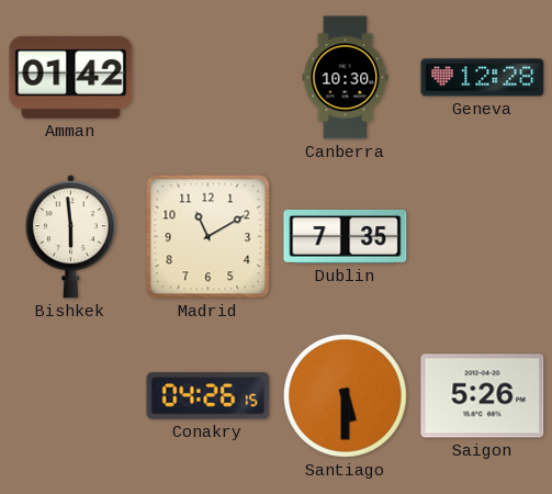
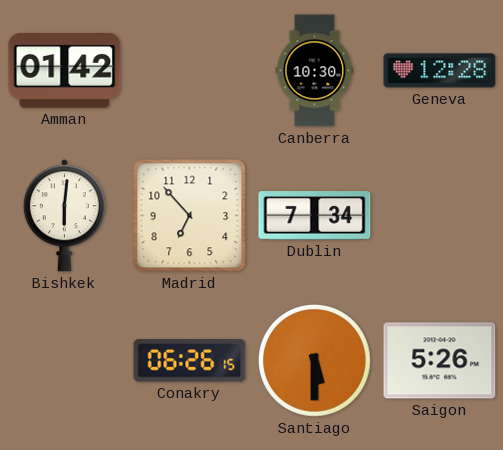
Bishkek: 5:59 -> 6:01
Madrid: 11:10 -> 6:53
Dublin: 7:35 -> 7:34
Conakry: 04:26 -> 06:26
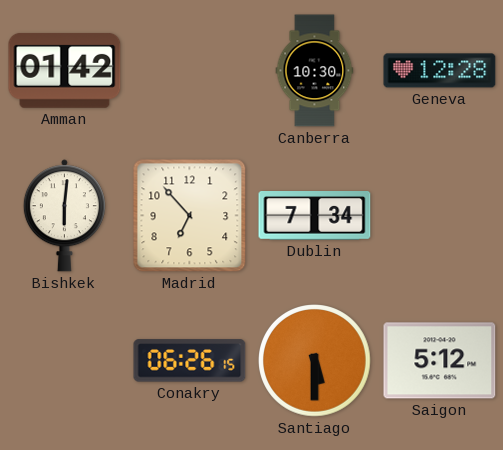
Saigon: 5:26 -> 5:12
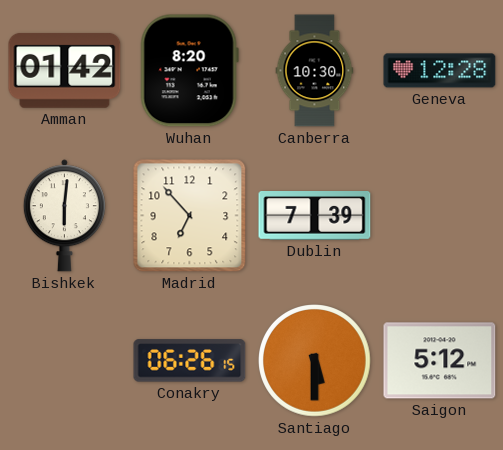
Wuhan: none -> 8:20
Dublin: 7:34 -> 7:39
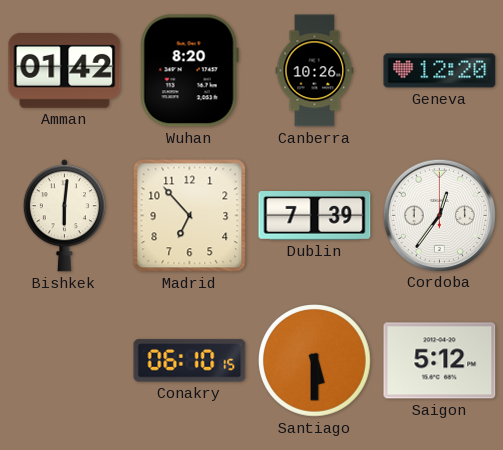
Canberra: 10:30 -> 10:26
Geneva: 12:28 -> 12:20
Cordoba: none -> 12:36
Conakry: 06:26 -> 06:10
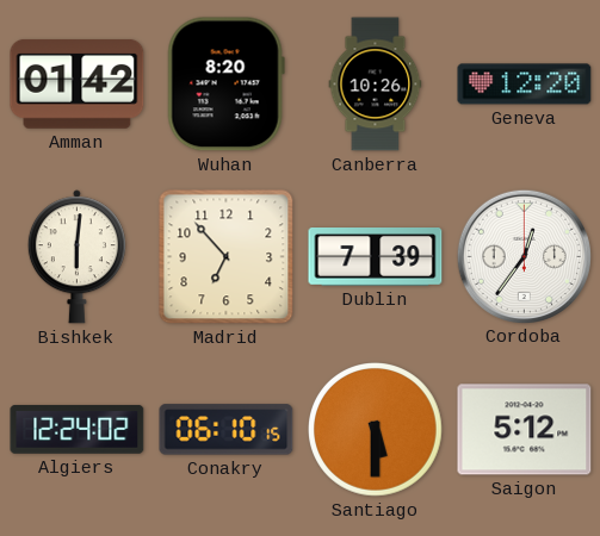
Algiers: none -> 12:24
